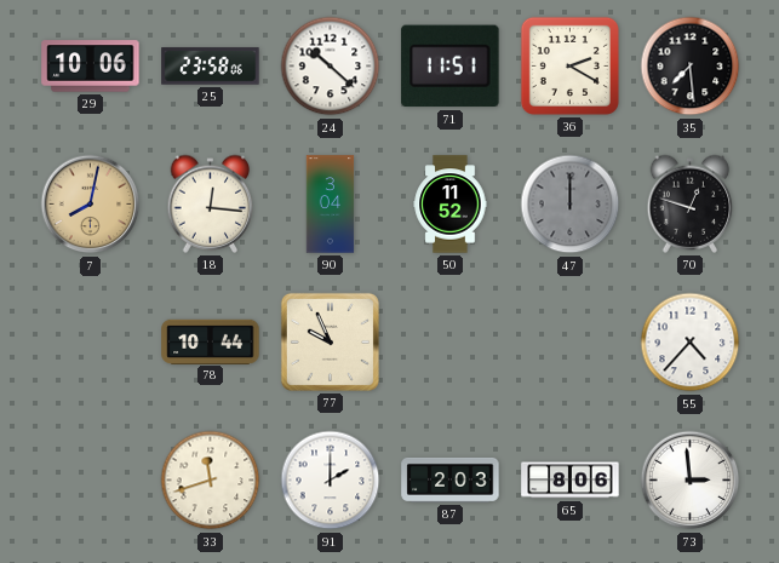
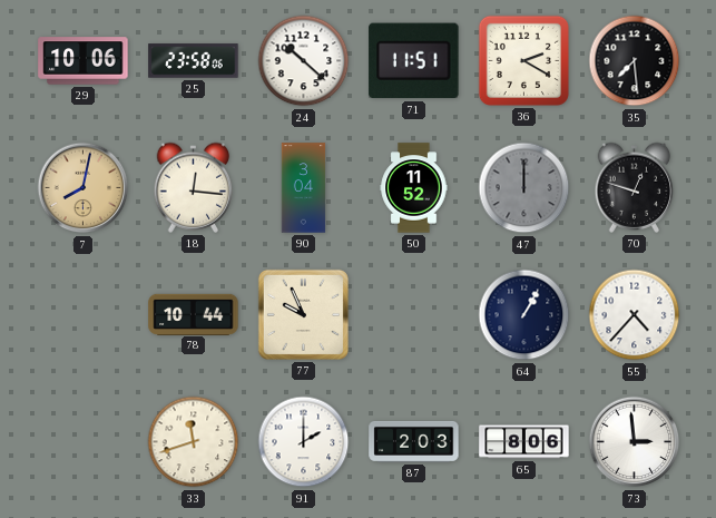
64: none -> 1:05
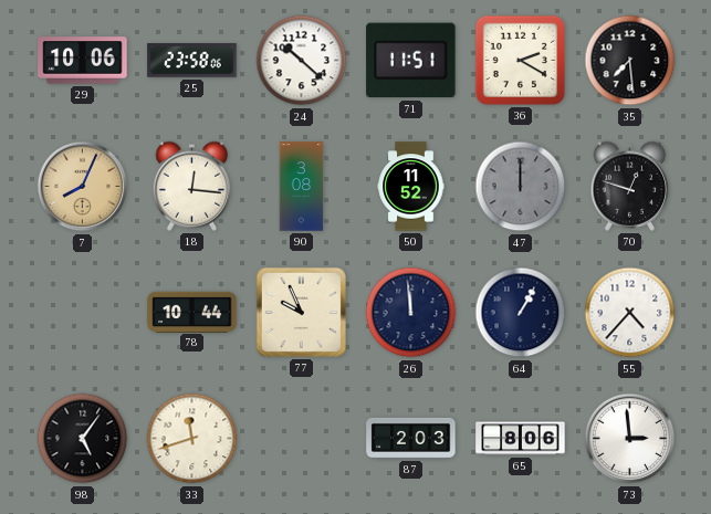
7: 8:02 -> 8:04
90: 3:04 -> 3:08
26: none -> 11:59
98: none -> 5:06
91: 2:00 -> none
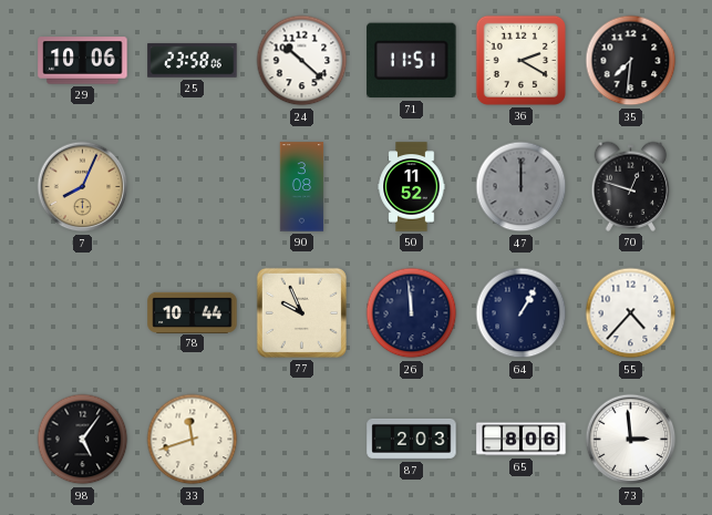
35: 7:29 -> 7:31
18: 12:16 -> none
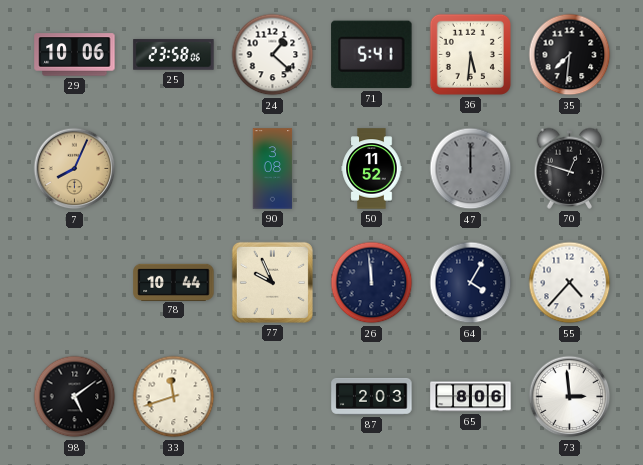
24: 10:22 -> 1:22
71: 11:51 -> 5:41
36: 2:20 -> 5:31
64: 1:05 -> 4:05
98: 5:06 -> 5:09
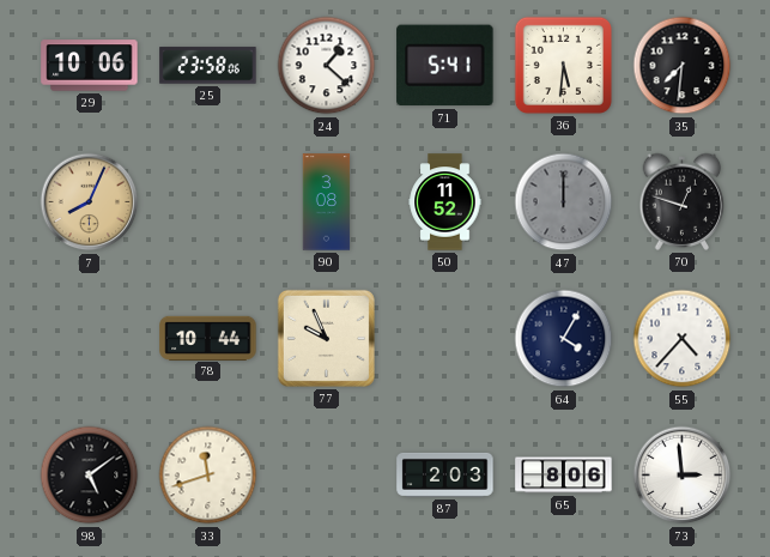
26: 11:59 -> none
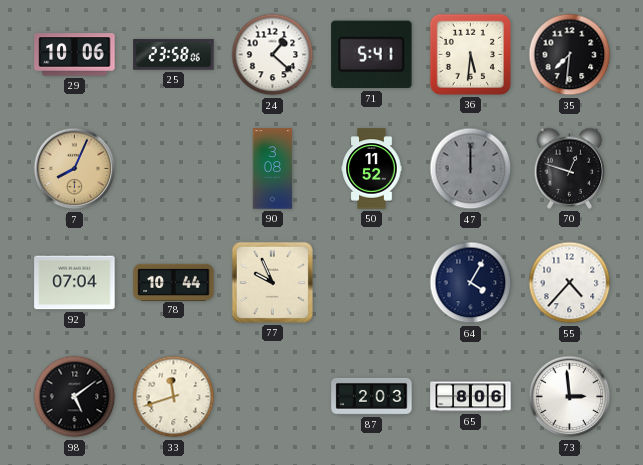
92: none -> 07:04
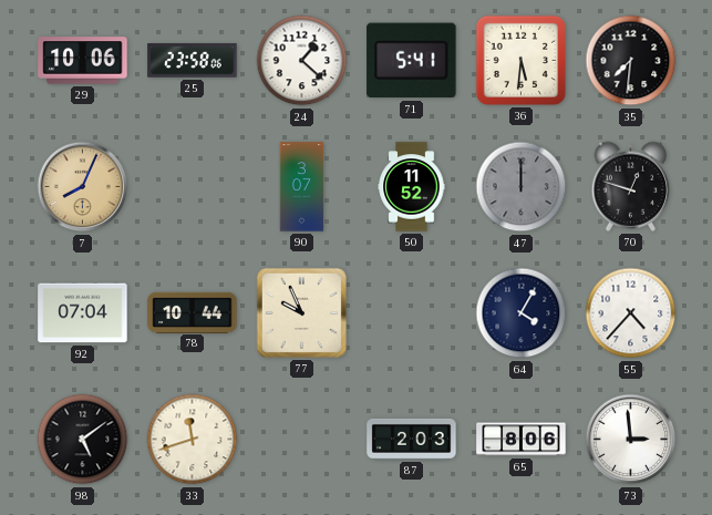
90: 3:08 -> 3:07
